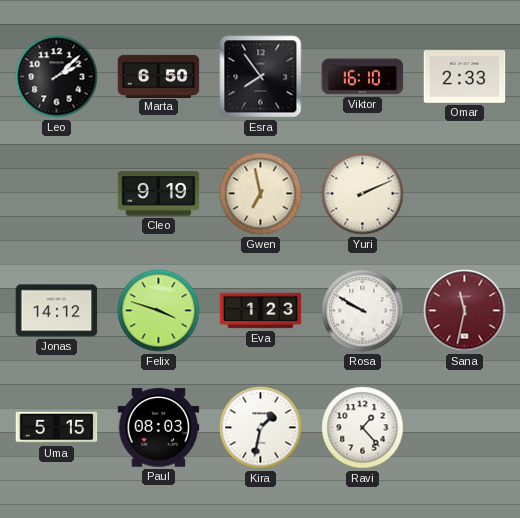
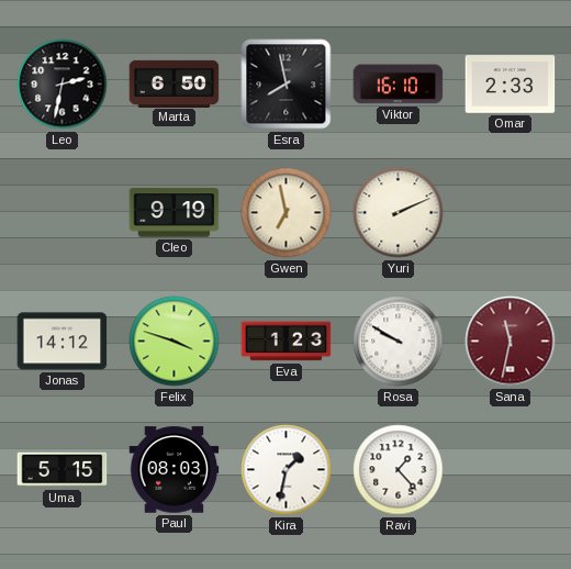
Leo: 2:08 -> 2:32
Esra: 7:54 -> 7:58
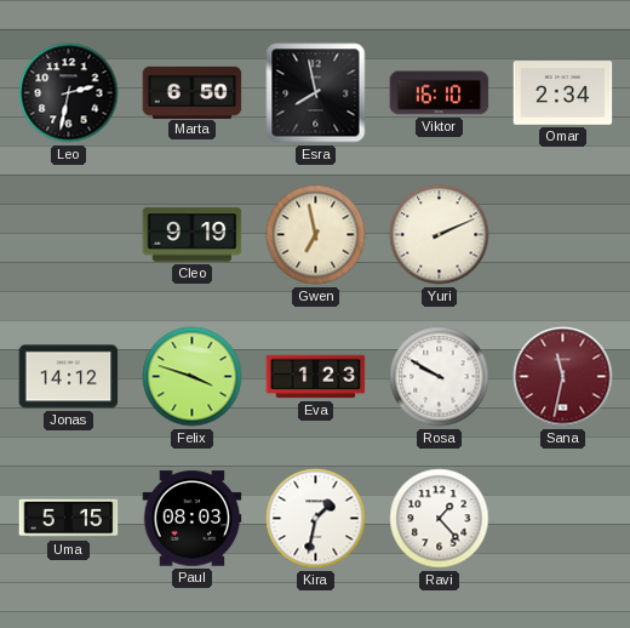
Omar: 2:33 -> 2:34
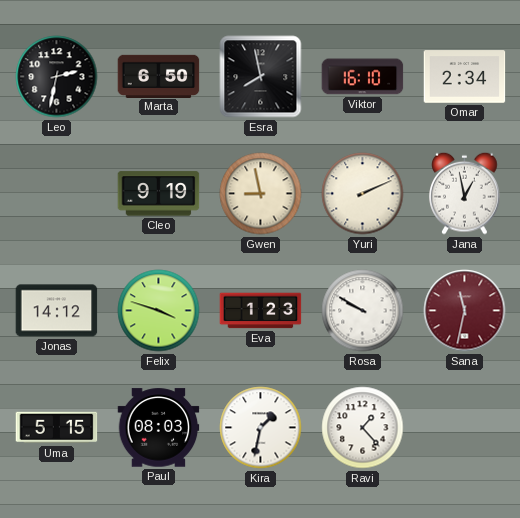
Gwen: 6:58 -> 8:58
Jana: none -> 12:58
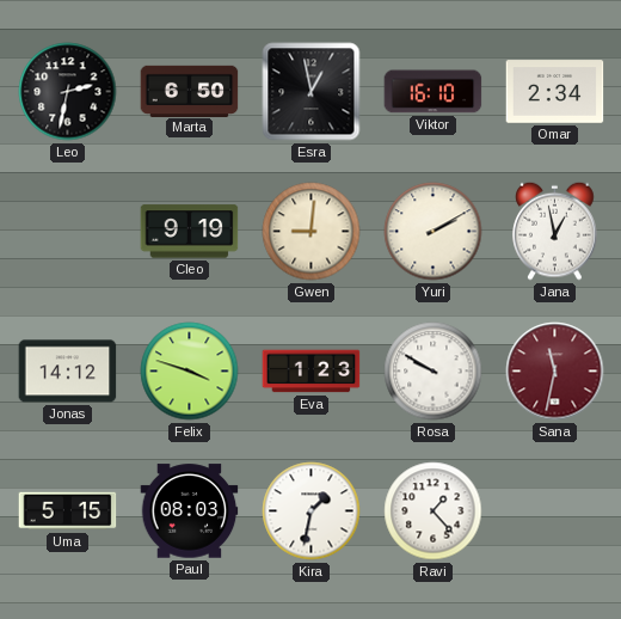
Esra: 7:58 -> 12:58
Gwen: 8:58 -> 9:01
Yuri: 2:11 -> 2:10
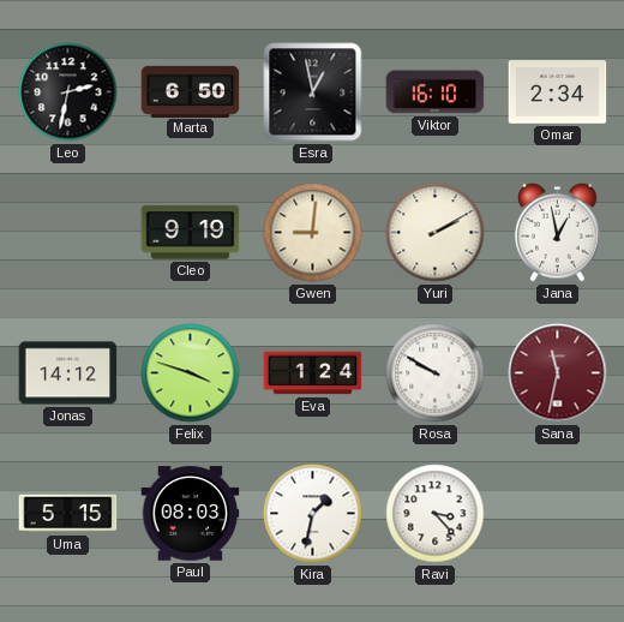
Eva: 1:23 -> 1:24
Ravi: 1:23 -> 3:23
